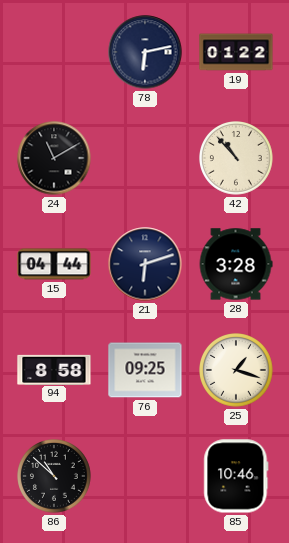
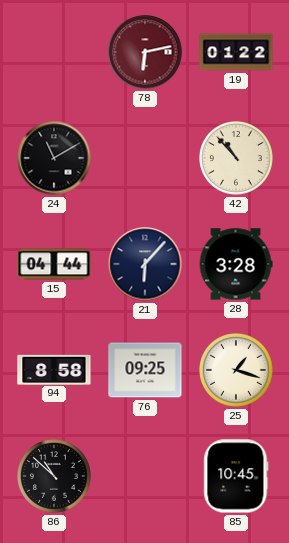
78 dial: navy -> burgundy
21: 6:12 -> 6:07
85: 10:46 -> 10:45
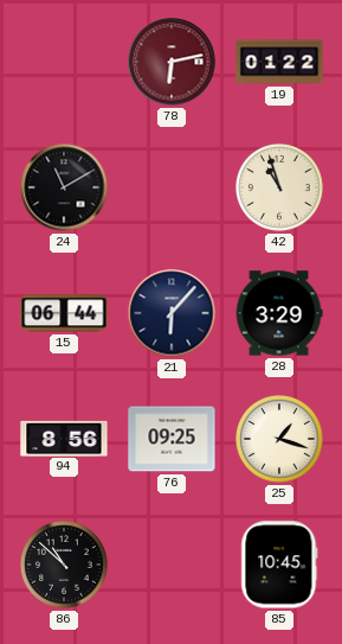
42: 10:53 -> 10:57
15: 04:44 -> 06:44
28: 3:28 -> 3:29
94: 8:58 -> 8:56
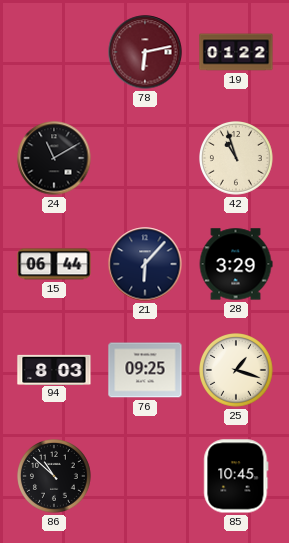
94: 8:56 -> 8:03
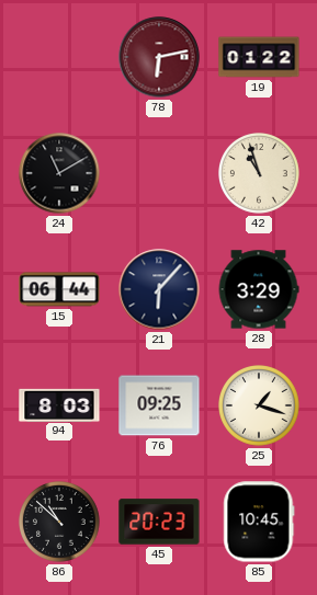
45: none -> 20:23
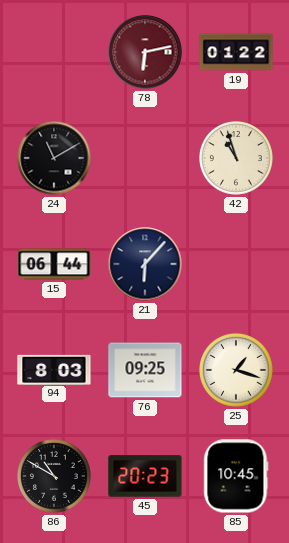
28: 3:29 -> none
86: 10:52 -> 10:50
